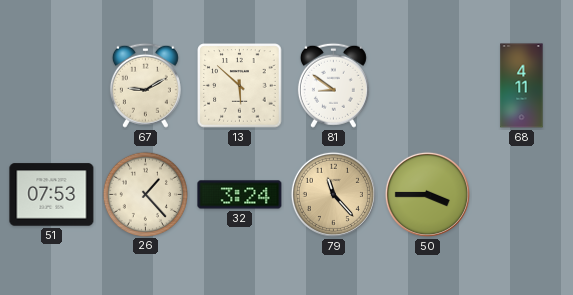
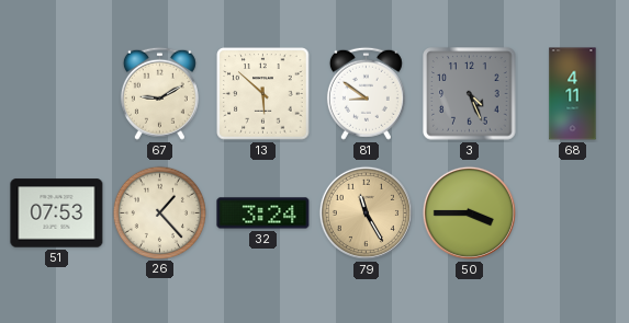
3: none -> 4:26
79: 11:23 -> 11:25
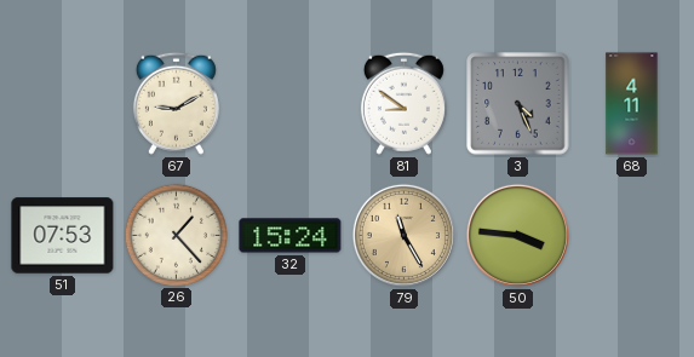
13: 5:52 -> none
32: 3:24 -> 15:24
50: 3:45 -> 3:46
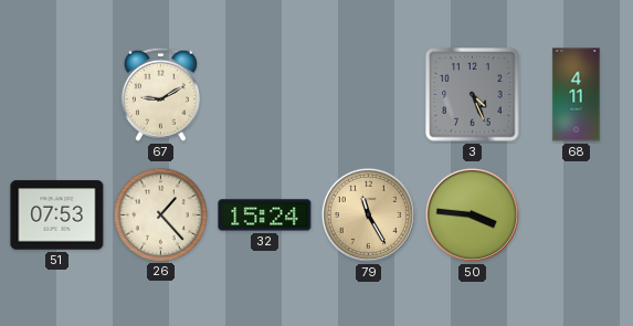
81: 8:51 -> none
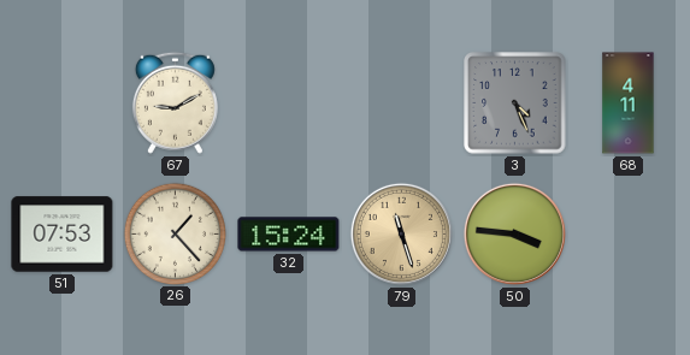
79: 11:25 -> 11:27
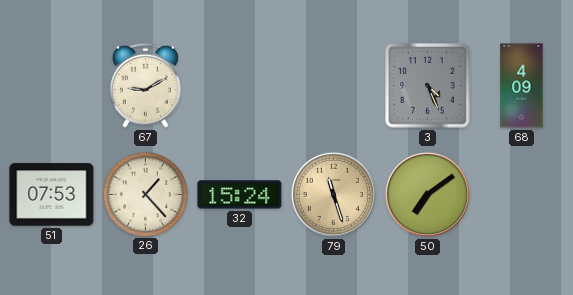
68: 4:11 -> 4:09
50: 3:46 -> 7:09
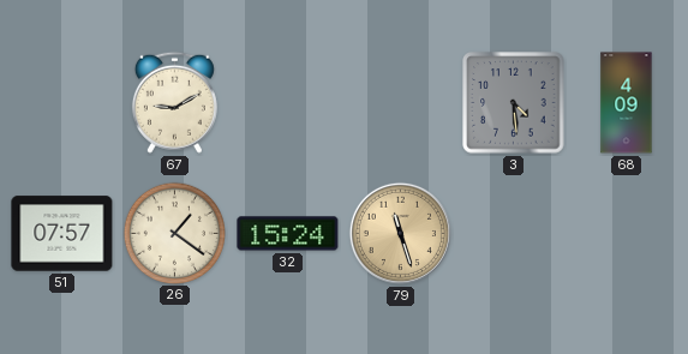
3: 4:26 -> 4:29
51: 07:53 -> 07:57
26: 1:23 -> 1:21
50: 7:09 -> none
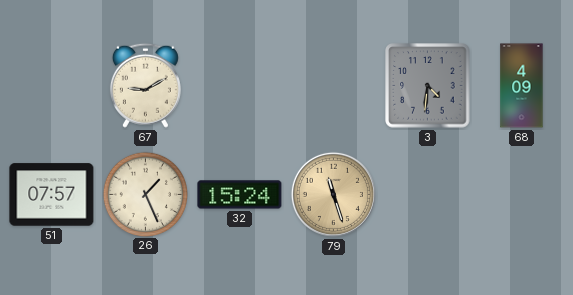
3: 4:29 -> 4:31
26: 1:21 -> 1:26
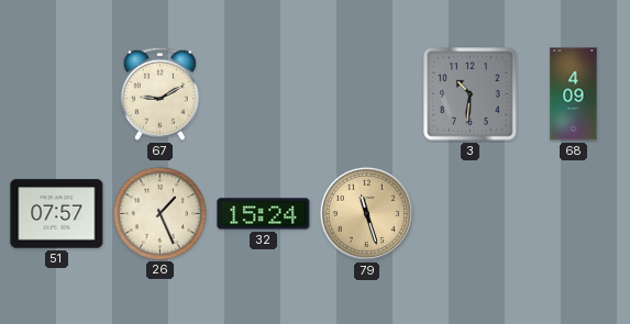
3: 4:31 -> 10:31
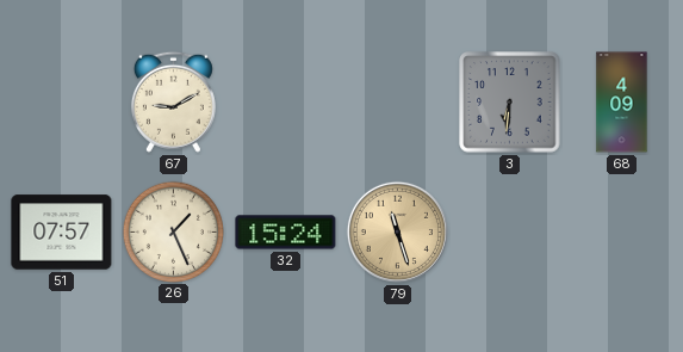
3: 10:31 -> 6:31
